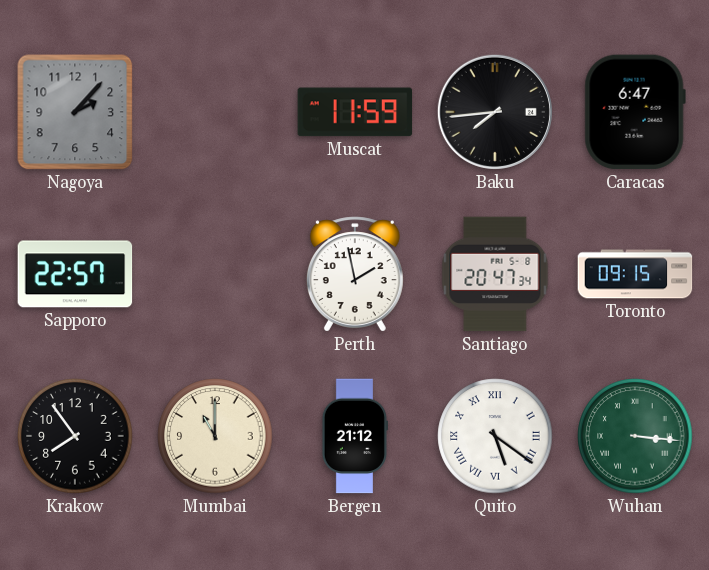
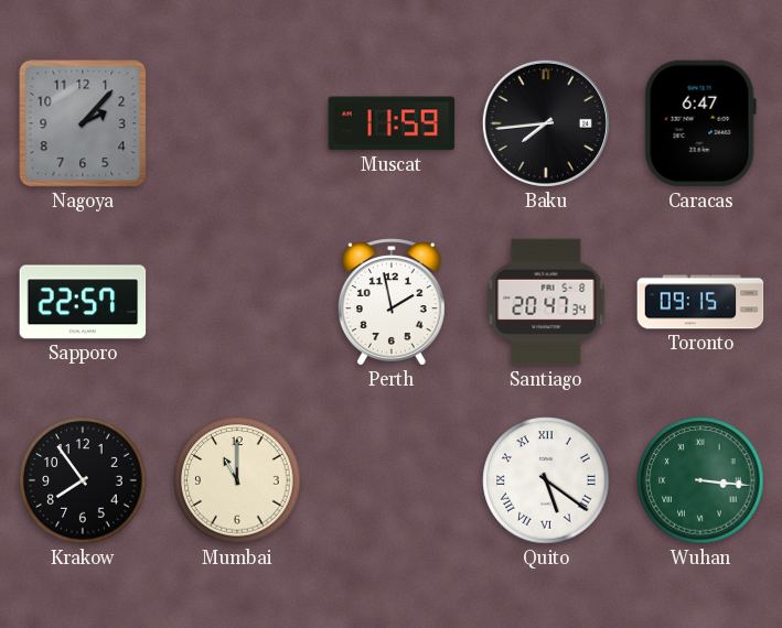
Bergen: 21:12 -> none
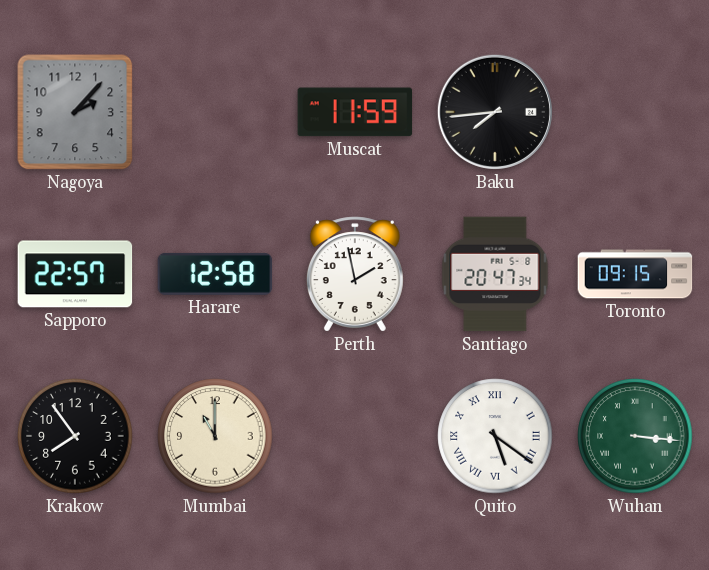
Caracas: 6:47 -> none
Harare: none -> 12:58
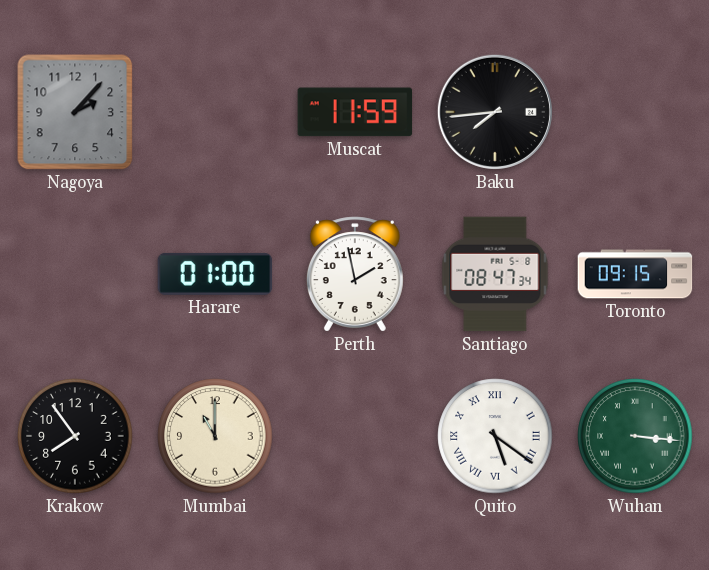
Sapporo: 22:57 -> none
Harare: 12:58 -> 01:00
Santiago: 20:47 -> 08:47
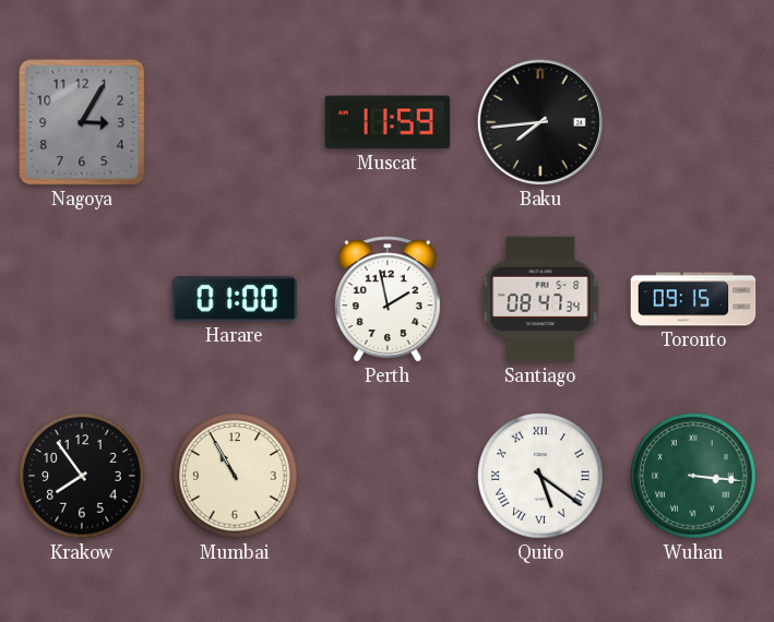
Nagoya: 2:07 -> 3:05
Mumbai: 11:00 -> 10:55
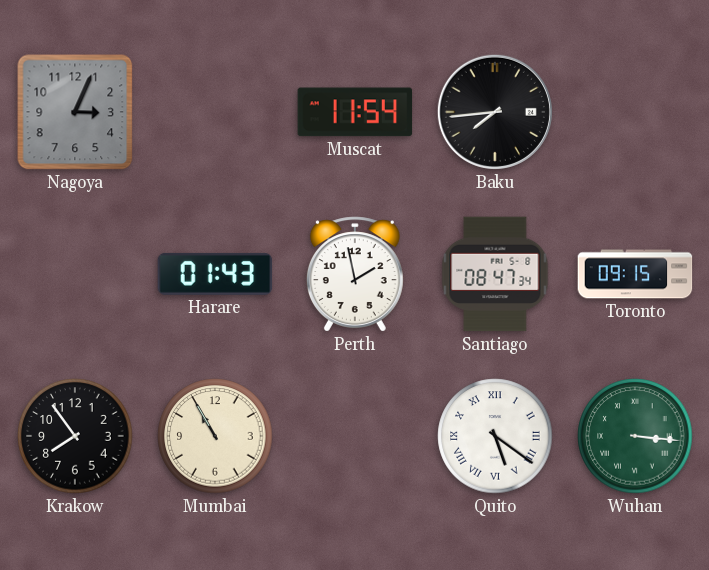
Nagoya: 3:05 -> 3:04
Muscat: 11:59 -> 11:54
Harare: 01:00 -> 01:43
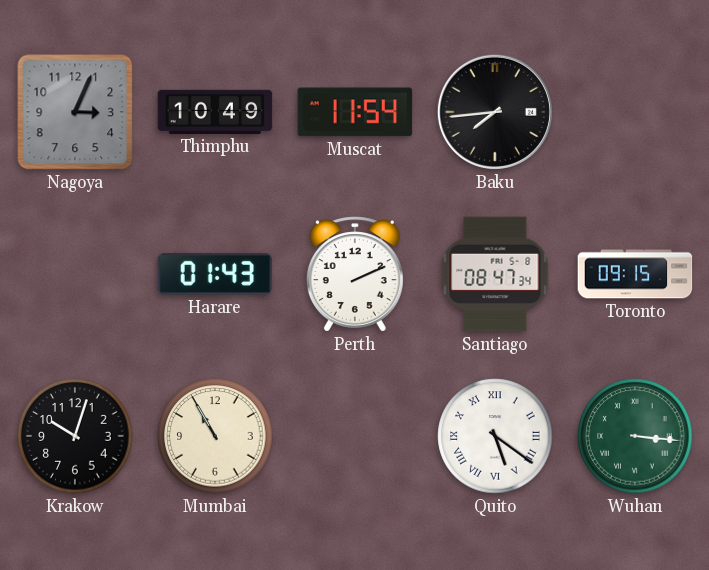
Thimphu: none -> 10:49
Perth: 1:58 -> 2:11
Krakow: 7:54 -> 10:03
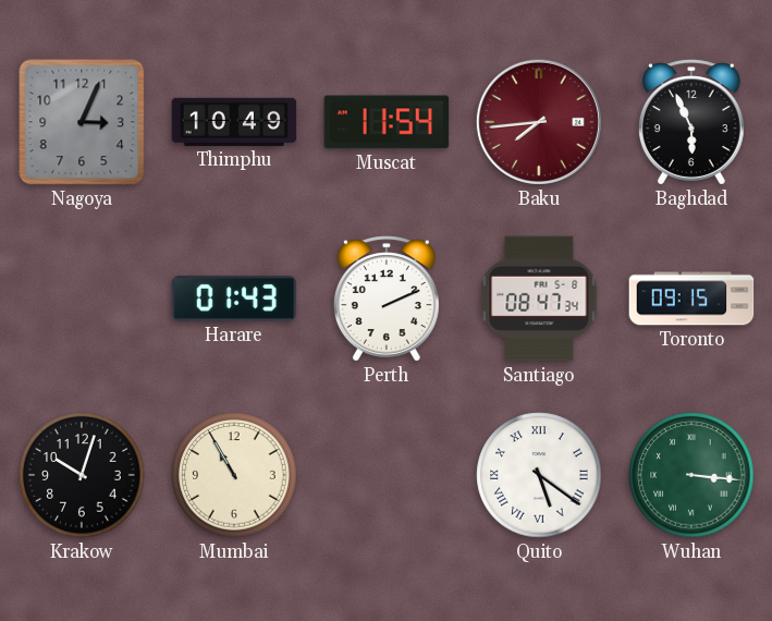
Baku dial: black -> burgundy
Baghdad: none -> 5:56
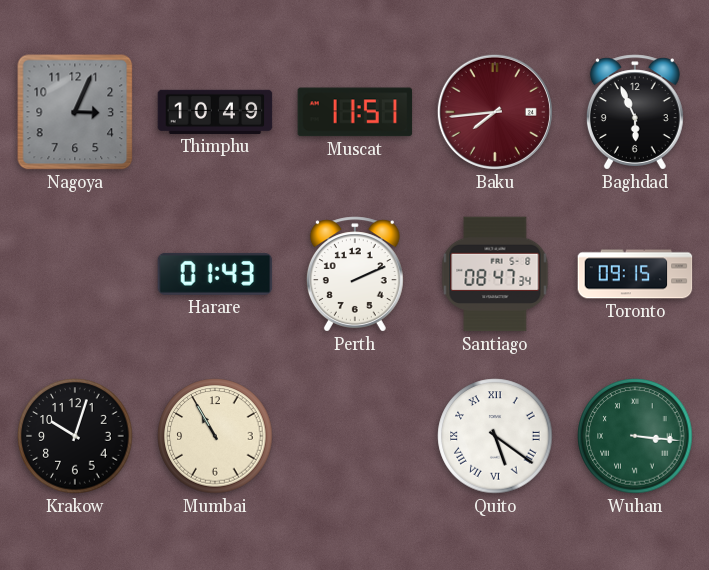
Muscat: 11:54 -> 11:51
